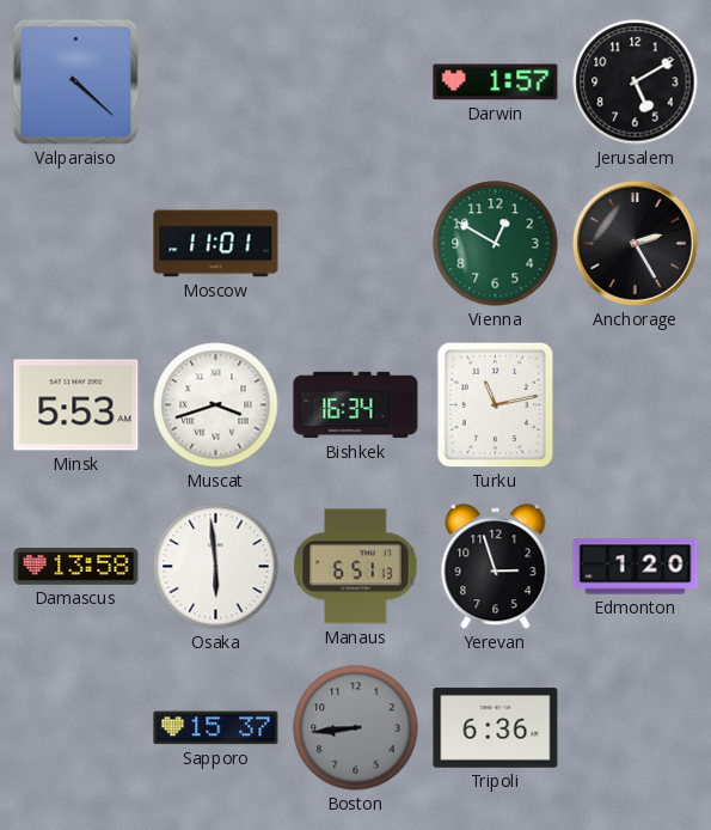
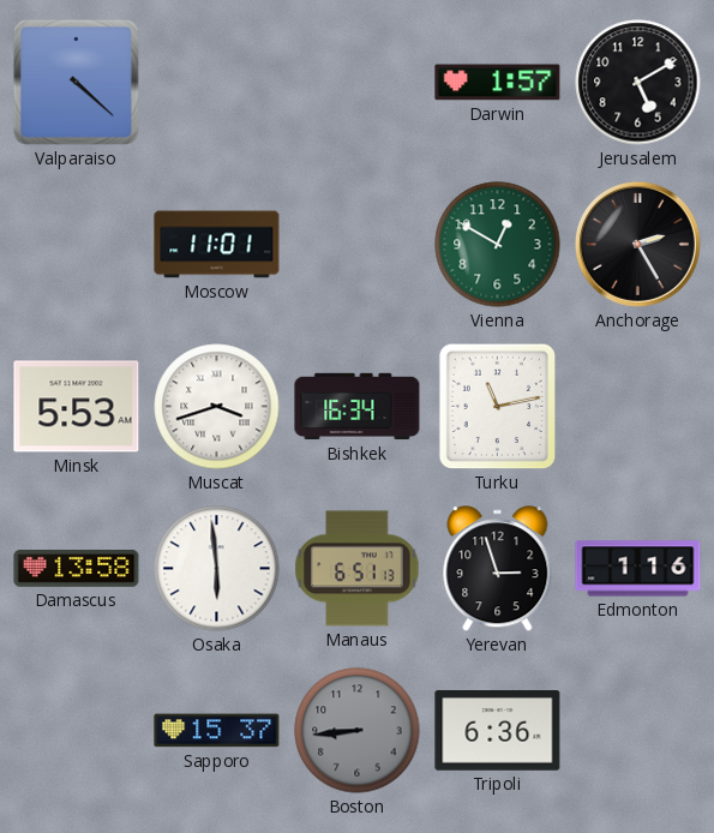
Edmonton: 1:20 -> 1:16
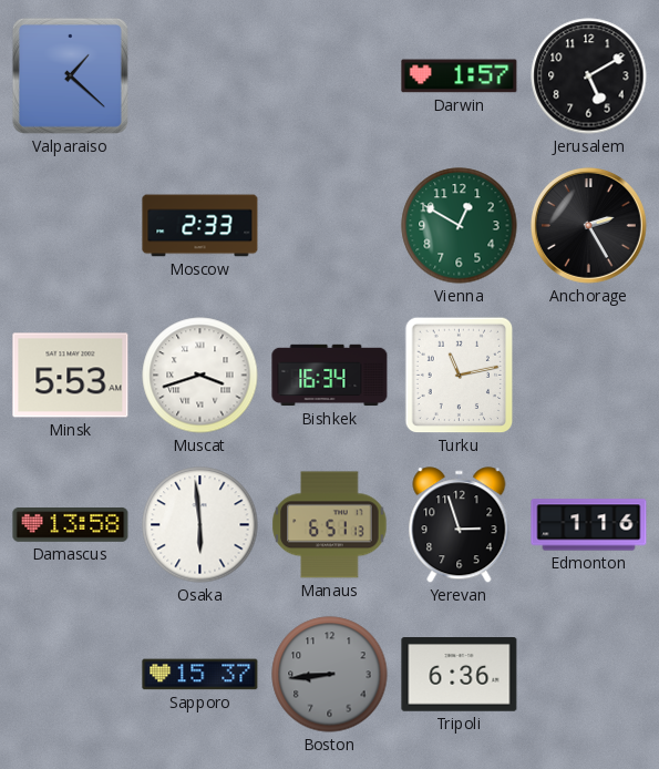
Valparaiso: 4:22 -> 1:22
Moscow: 11:01 -> 2:33
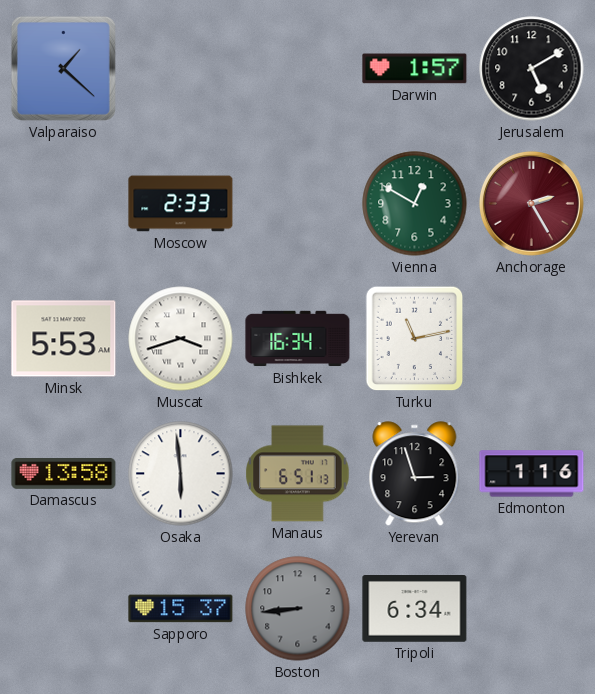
Anchorage dial: black -> burgundy
Tripoli: 6:36 -> 6:34
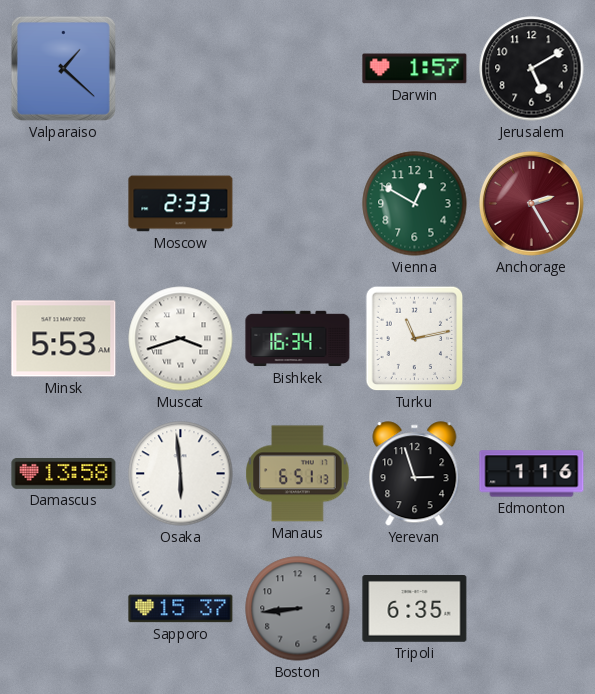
Tripoli: 6:34 -> 6:35
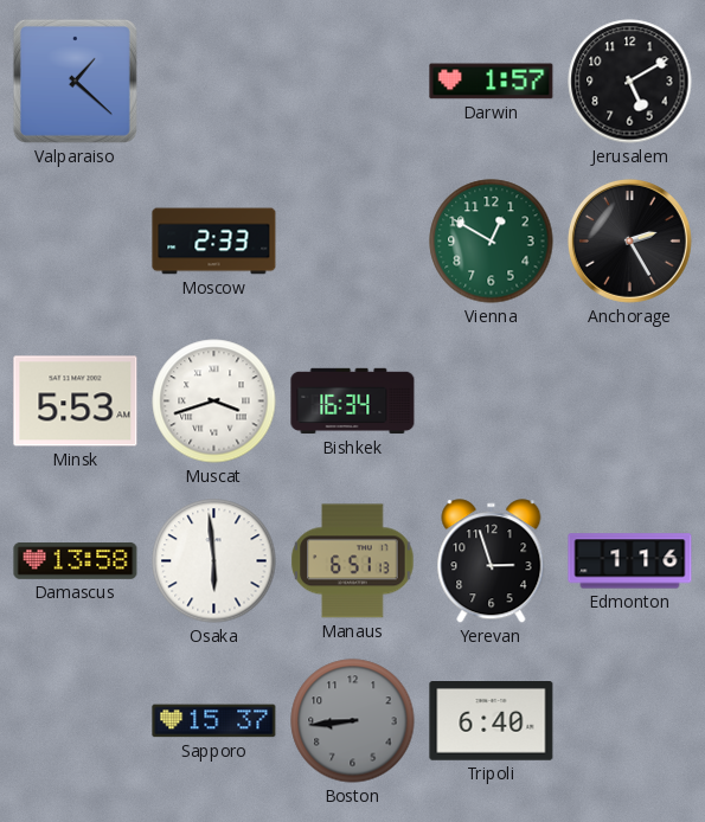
Anchorage dial: burgundy -> black
Turku: 11:13 -> none
Tripoli: 6:35 -> 6:40
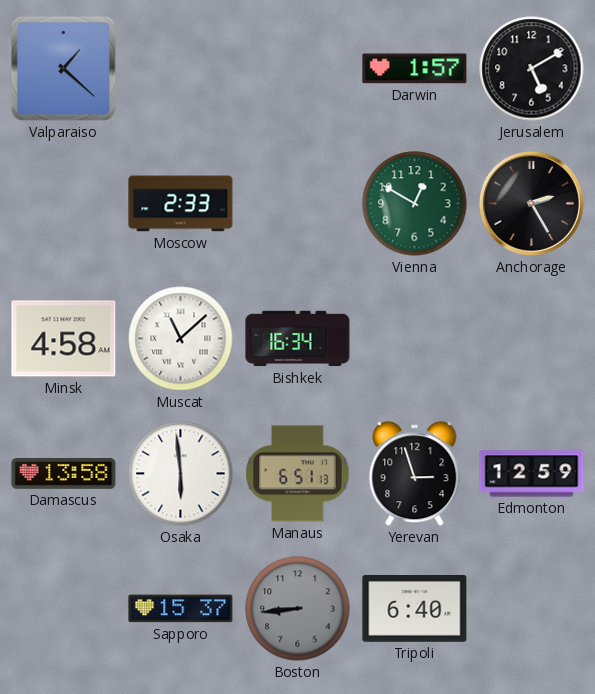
Minsk: 5:53 -> 4:58
Muscat: 3:42 -> 11:08
Edmonton: 1:16 -> 12:59
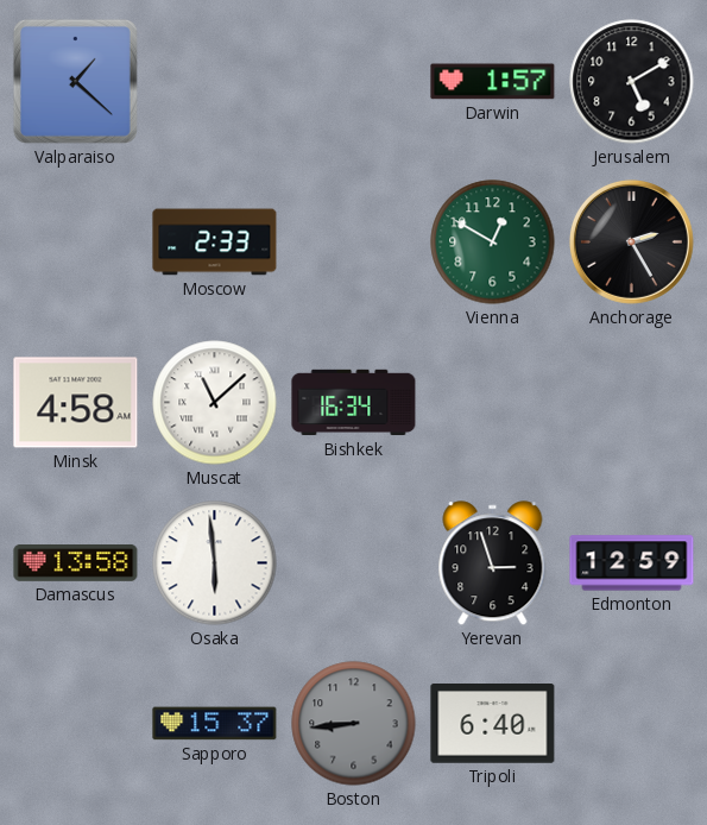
Manaus: 6:51 -> none
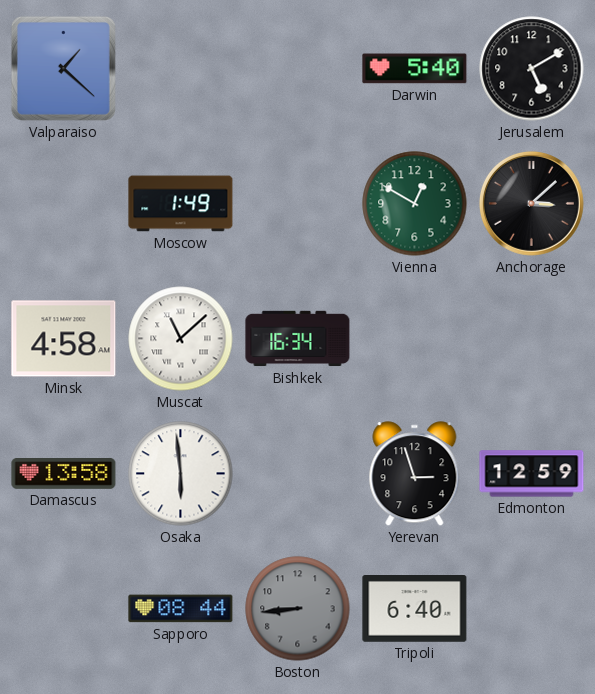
Darwin: 1:57 -> 5:40
Moscow: 2:33 -> 1:49
Anchorage: 2:25 -> 3:08
Sapporo: 15:37 -> 08:44
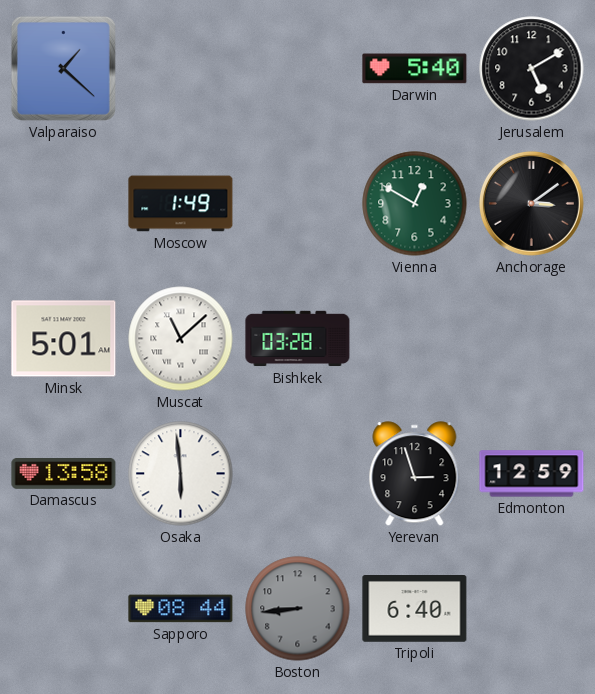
Anchorage: 3:08 -> 3:09
Minsk: 4:58 -> 5:01
Bishkek: 16:34 -> 03:28
